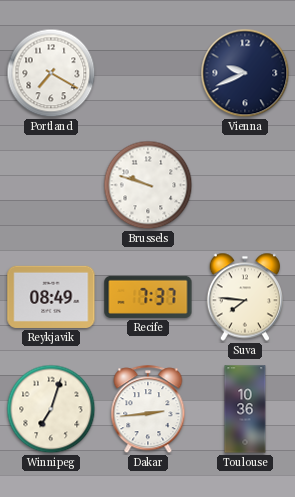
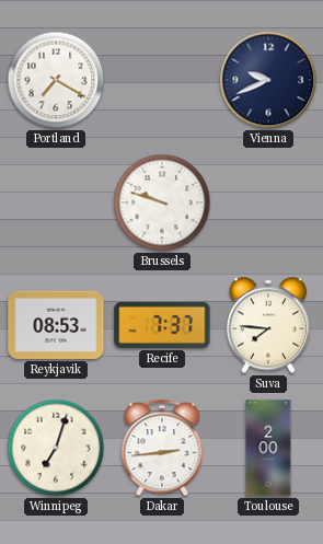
Reykjavik: 08:49 -> 08:53
Toulouse: 10:36 -> 2:00
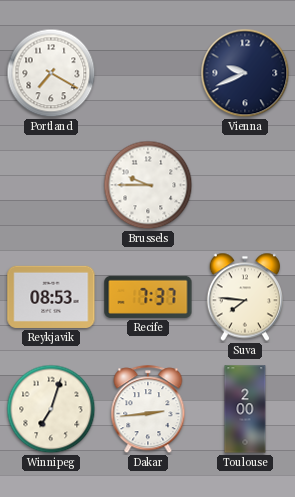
Brussels: 9:48 -> 9:45
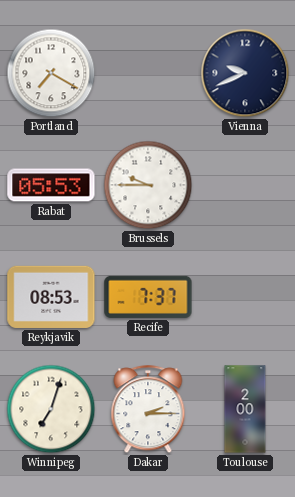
Rabat: none -> 05:53
Suva: 7:46 -> none
Dakar: 2:44 -> 2:15
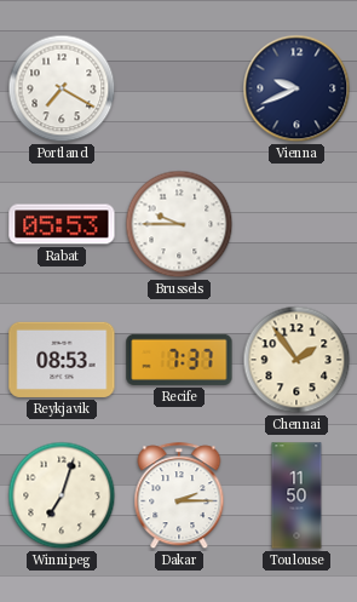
Chennai: none -> 1:54
Toulouse: 2:00 -> 11:50
